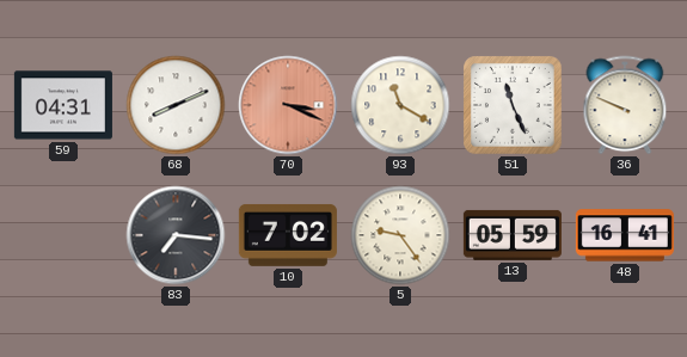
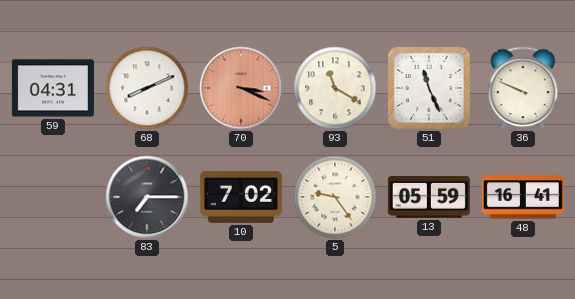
83: 7:16 -> 7:15
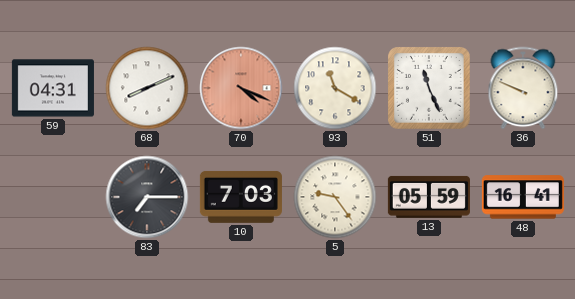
70: 3:19 -> 4:19
10: 7:02 -> 7:03
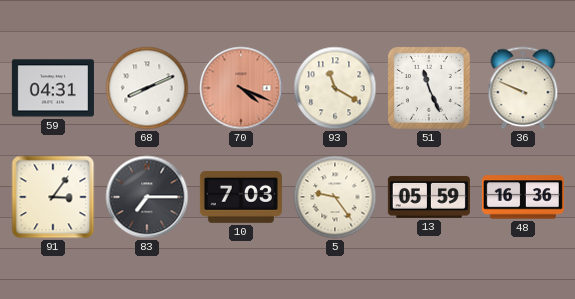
91: none -> 3:06
48: 16:41 -> 16:36
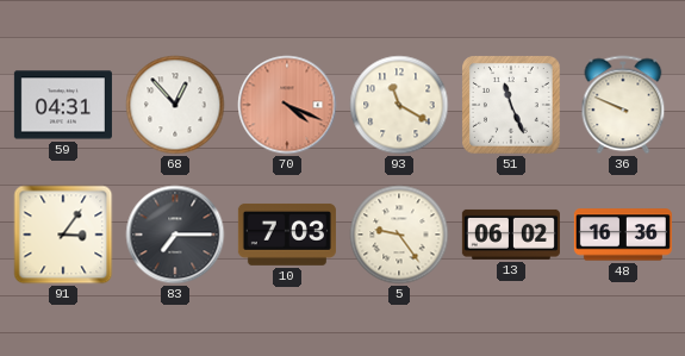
68: 8:11 -> 12:53
13: 05:59 -> 06:02
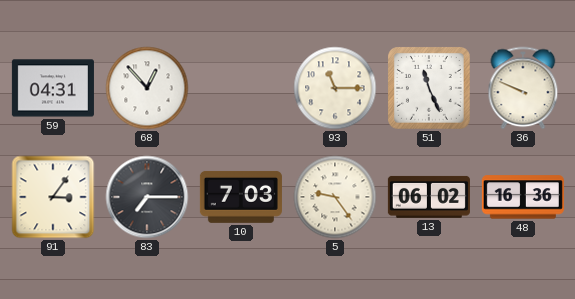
70: 4:19 -> none
93: 11:20 -> 11:15
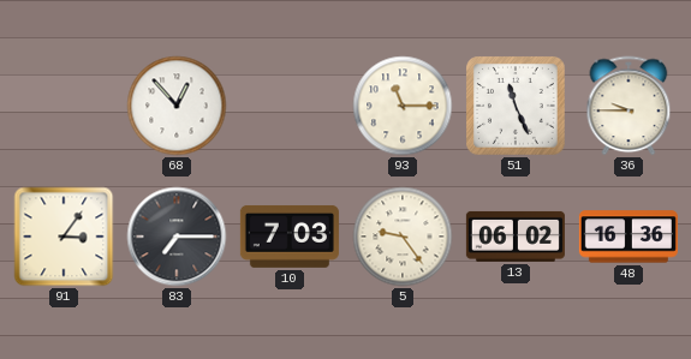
59: 04:31 -> none
36: 9:49 -> 9:45
